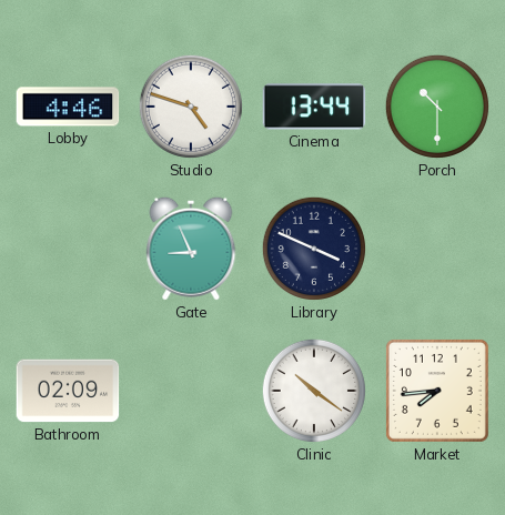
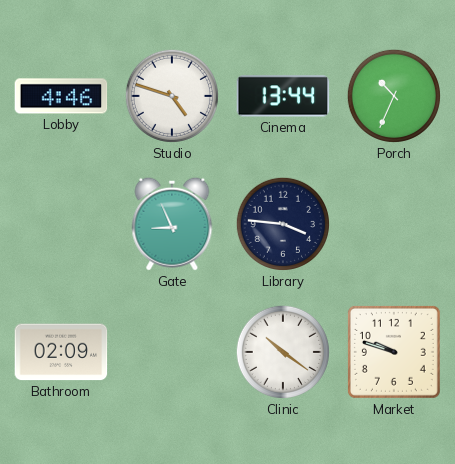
Porch: 10:30 -> 10:34
Library: 3:49 -> 3:46
Market: 7:44 -> 9:48
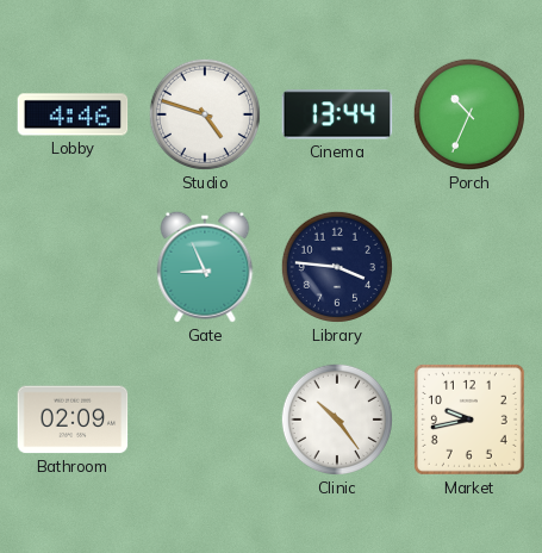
Clinic: 10:21 -> 10:24
Market: 9:48 -> 9:43
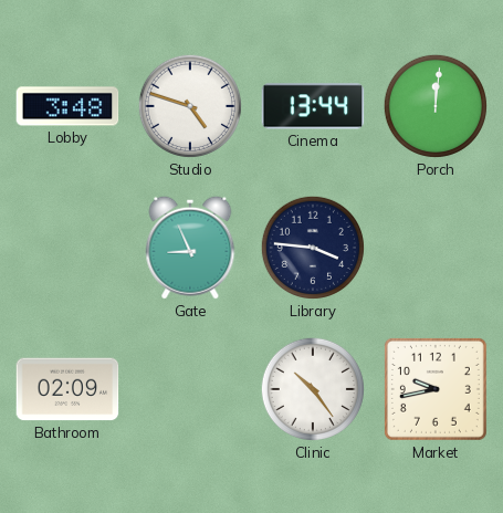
Lobby: 4:46 -> 3:48
Porch: 10:34 -> 12:01
